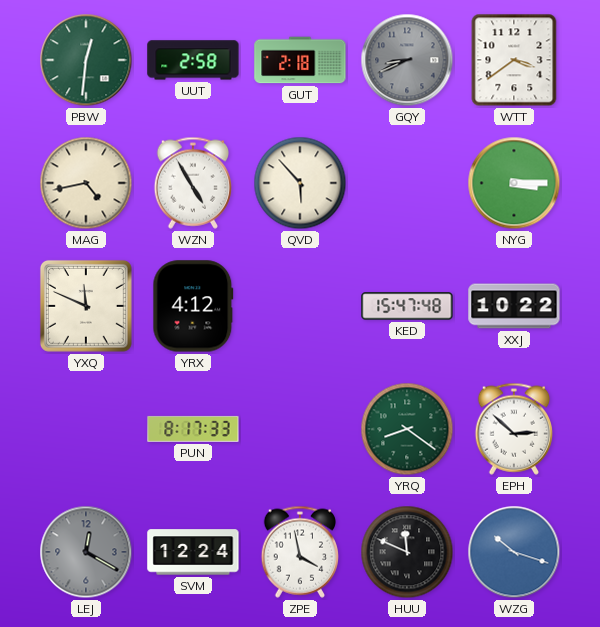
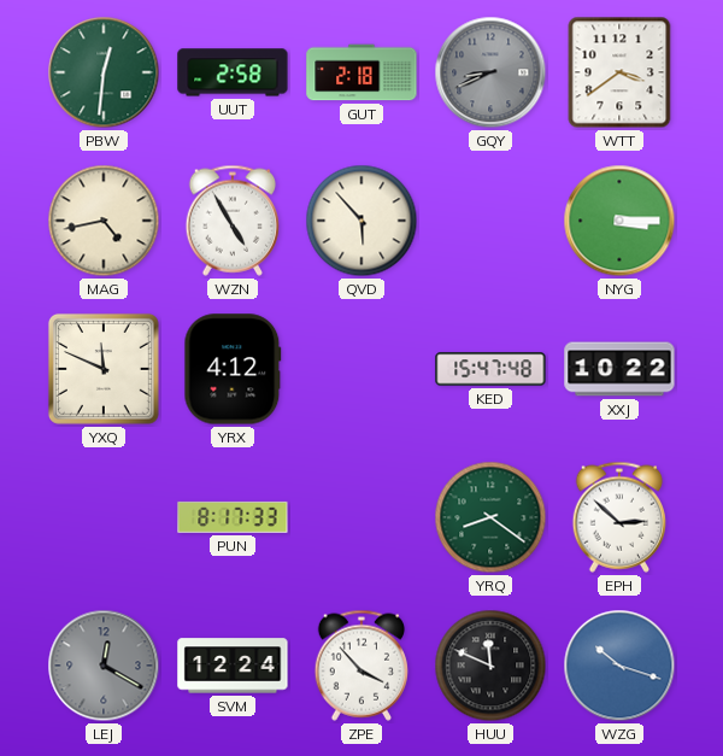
ZPE: 3:58 -> 3:53
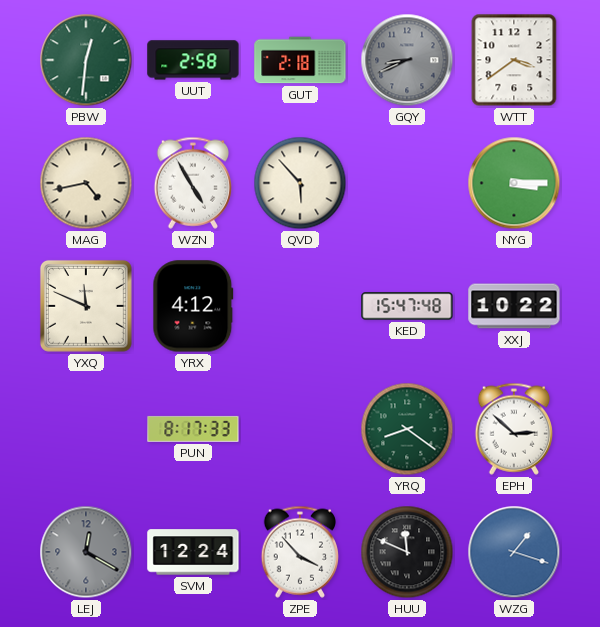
WZG: 10:18 -> 1:18
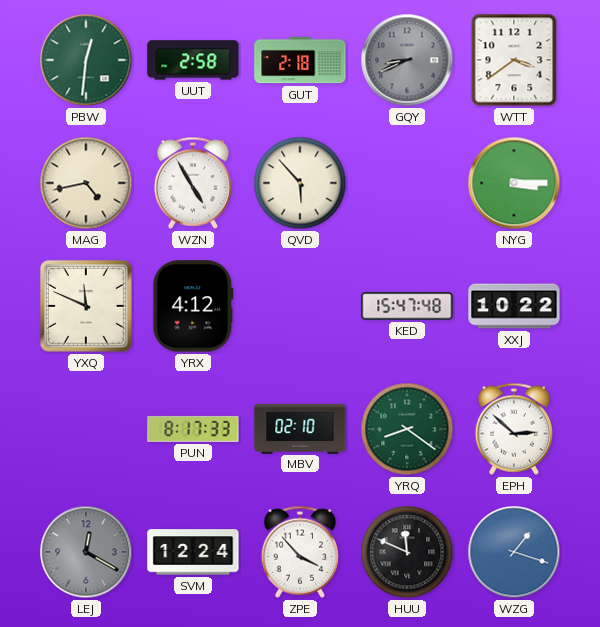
MBV: none -> 02:10
